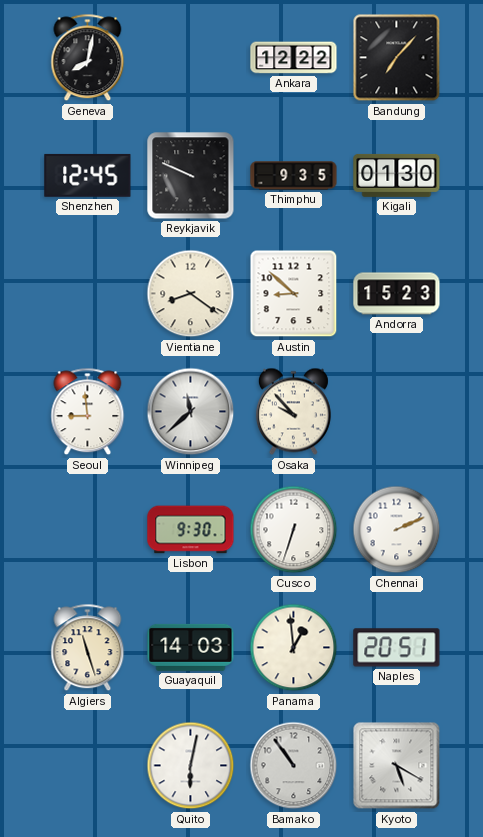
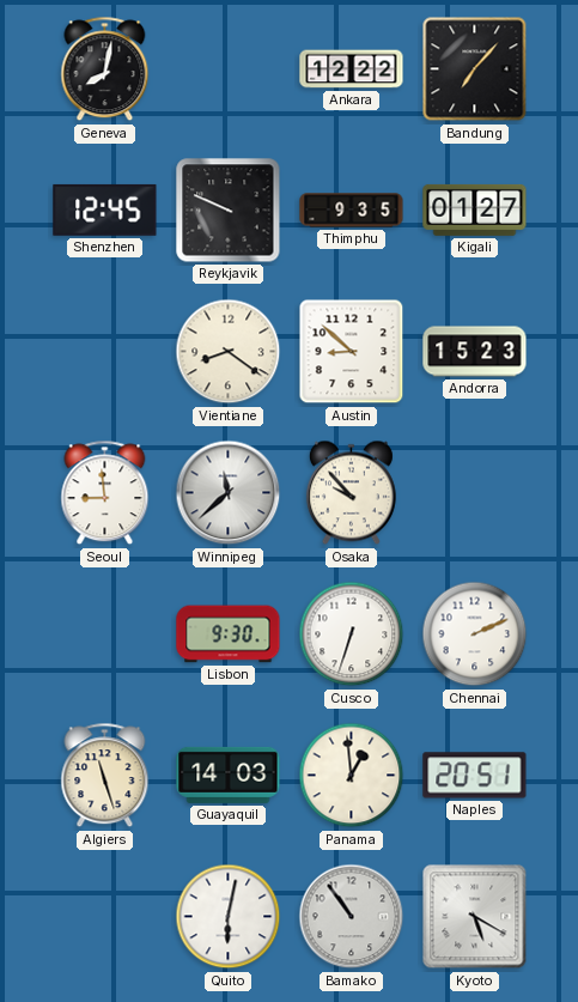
Kigali: 01:30 -> 01:27
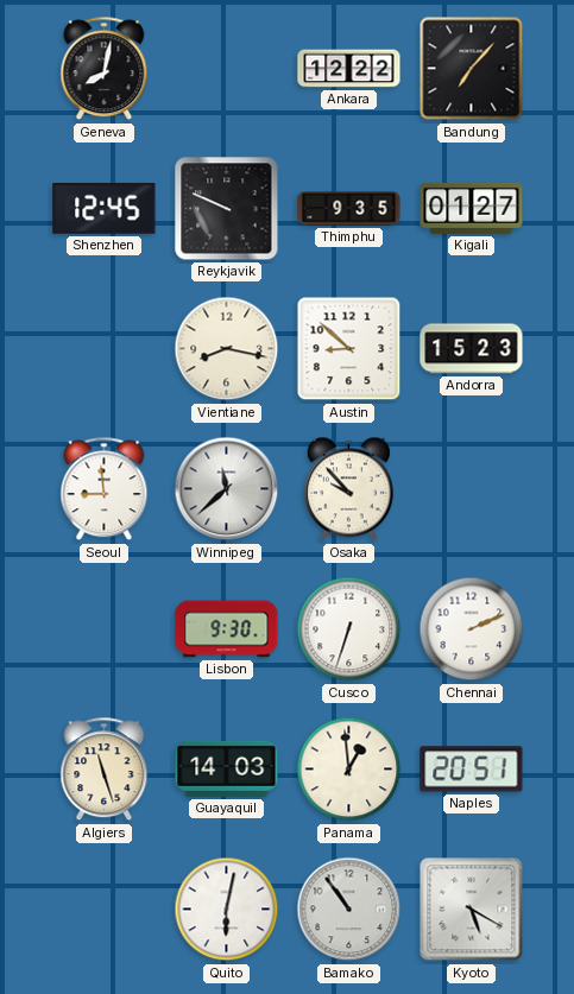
Vientiane: 8:21 -> 8:17
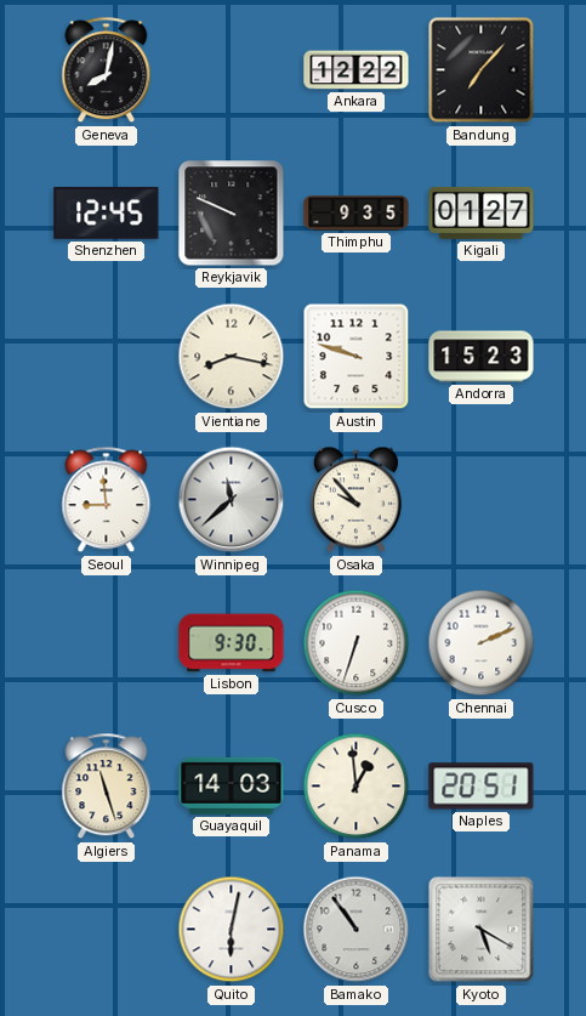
Austin: 8:52 -> 9:48
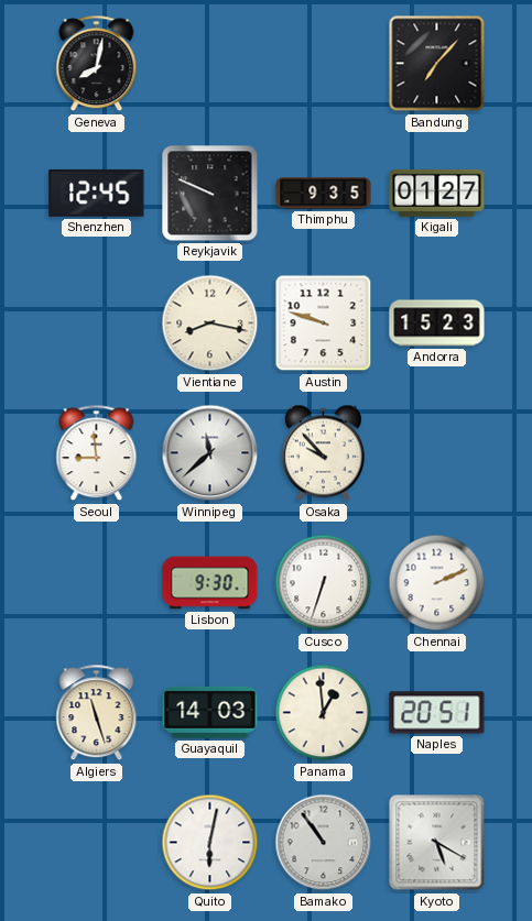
Ankara: 12:22 -> none
